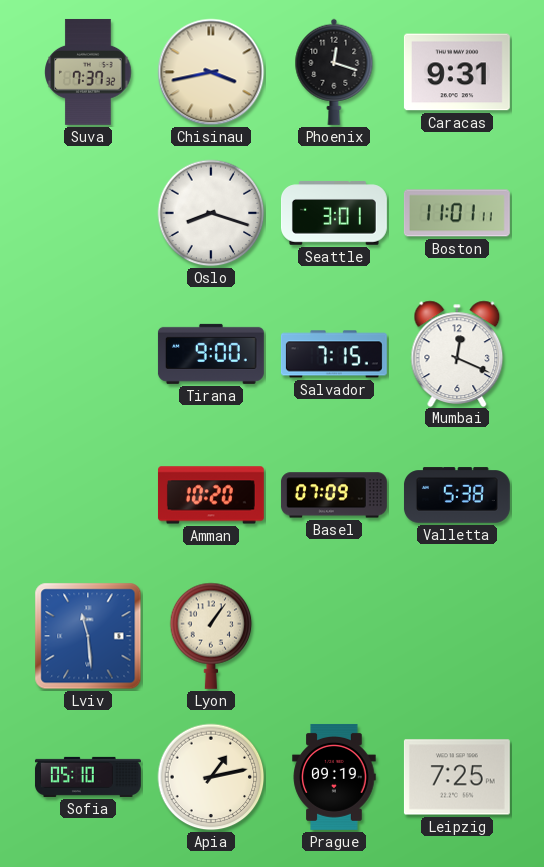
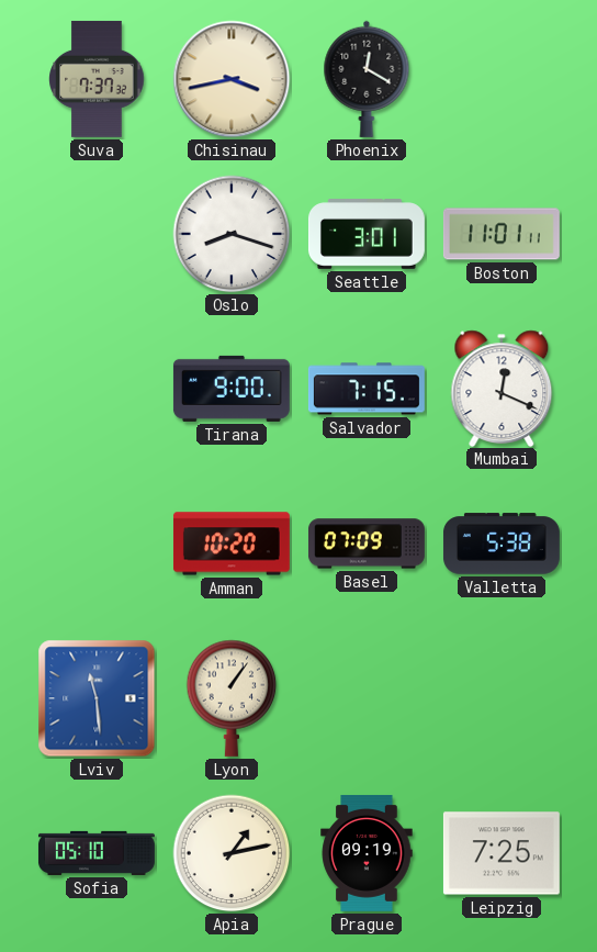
Phoenix: 12:18 -> 12:20
Caracas: 9:31 -> none
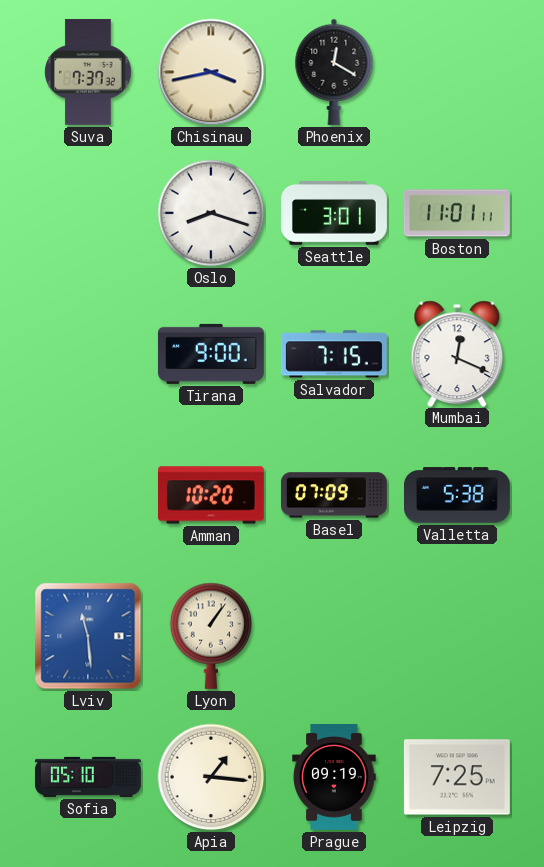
Apia: 1:13 -> 1:16
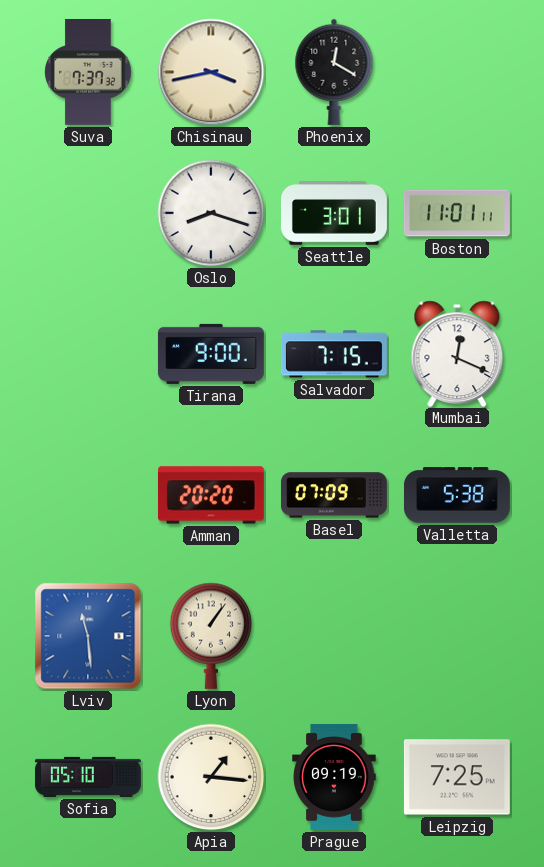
Amman: 10:20 -> 20:20
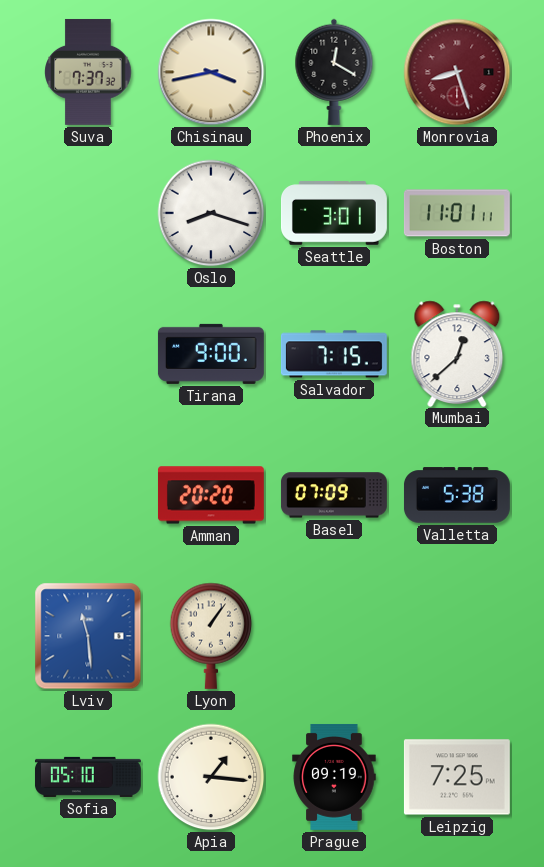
Monrovia: none -> 8:27
Mumbai: 12:19 -> 12:38
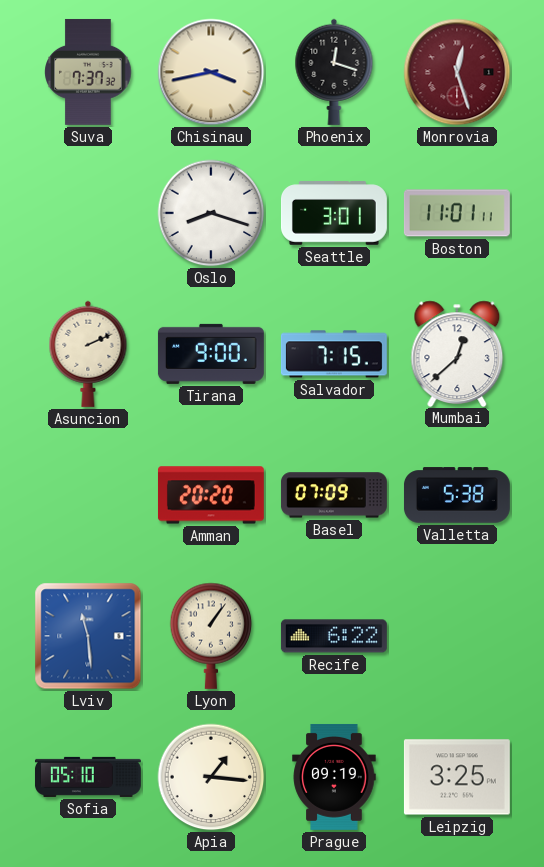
Phoenix: 12:20 -> 12:18
Monrovia: 8:27 -> 12:27
Asuncion: none -> 2:11
Recife: none -> 6:22
Leipzig: 7:25 -> 3:25
